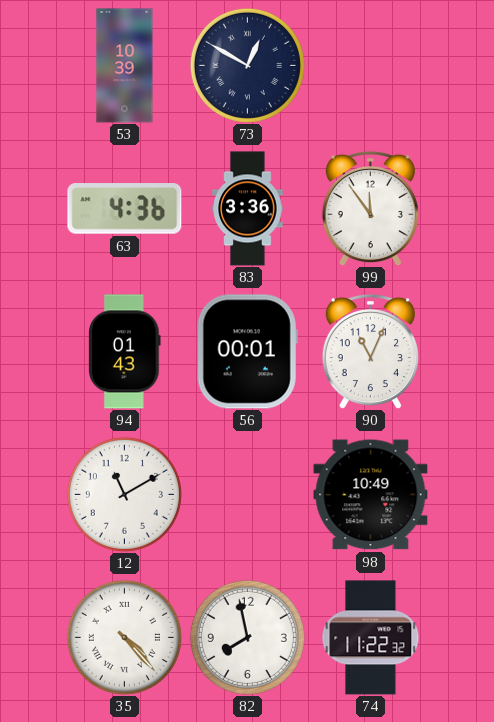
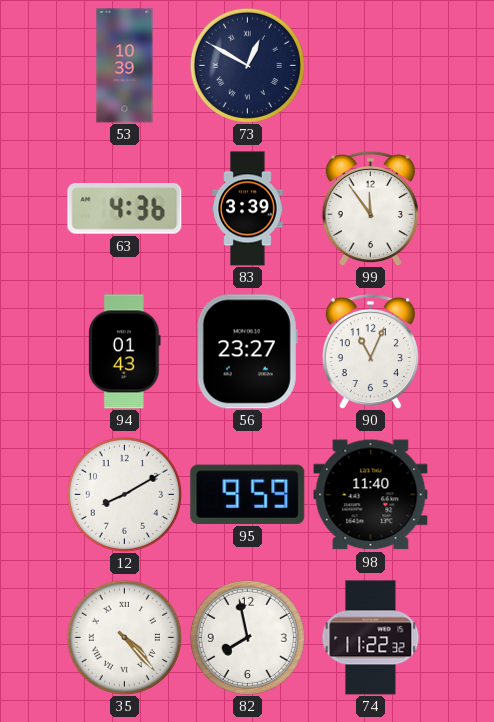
83: 3:36 -> 3:39
56: 00:01 -> 23:27
12: 11:10 -> 8:10
95: none -> 9:59
98: 10:49 -> 11:40
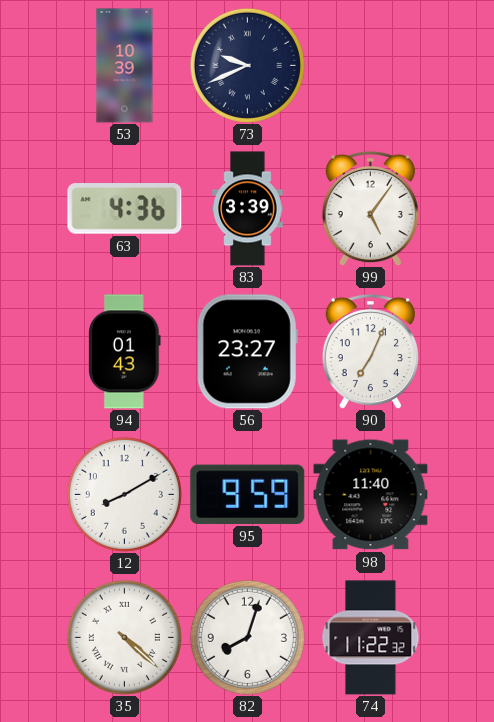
73: 12:50 -> 9:41
99: 11:54 -> 5:06
90: 11:04 -> 7:04
35: 4:23 -> 4:22
82: 7:58 -> 8:03
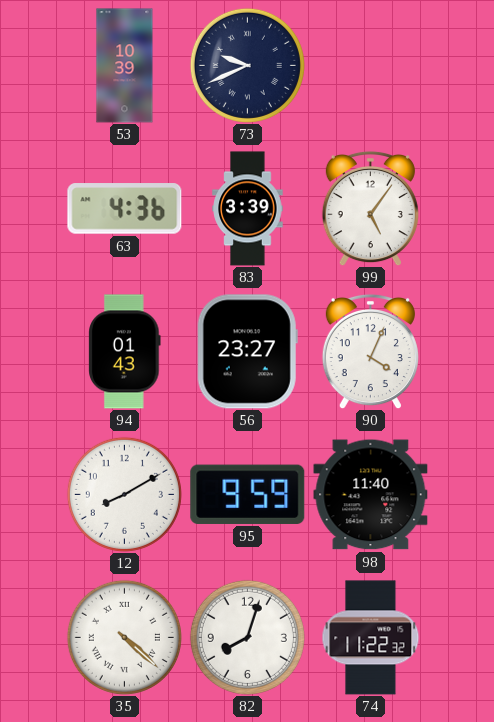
90: 7:04 -> 4:04
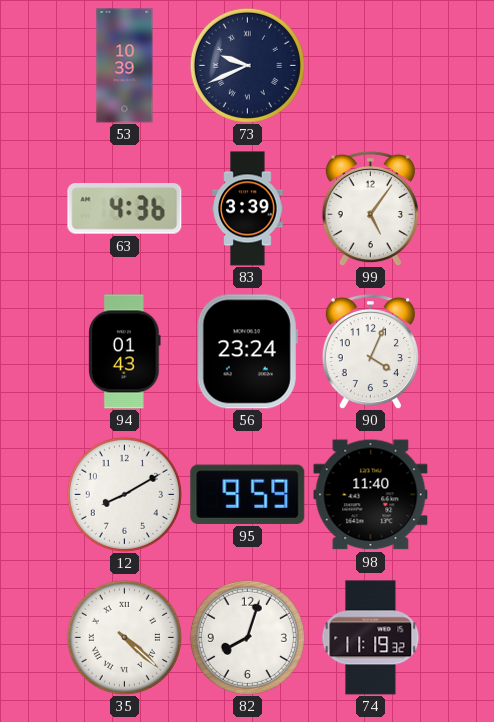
56: 23:27 -> 23:24
74: 11:22 -> 11:19
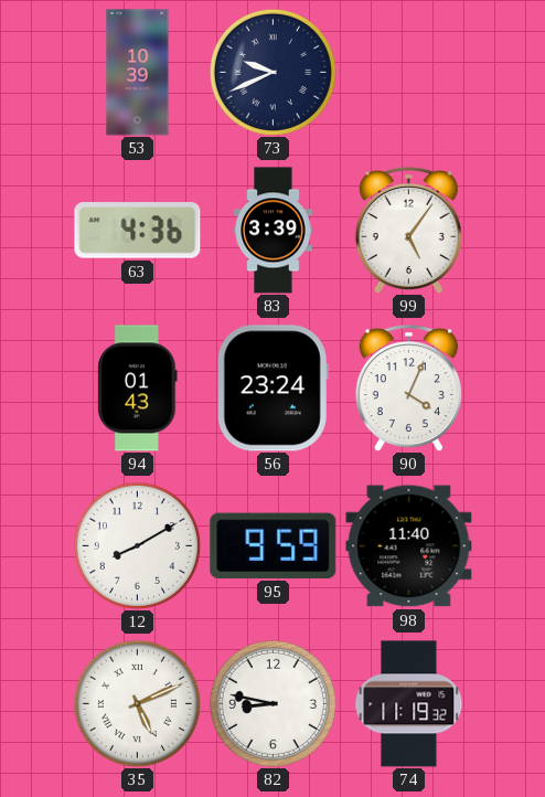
35: 4:22 -> 5:11
82: 8:03 -> 8:47
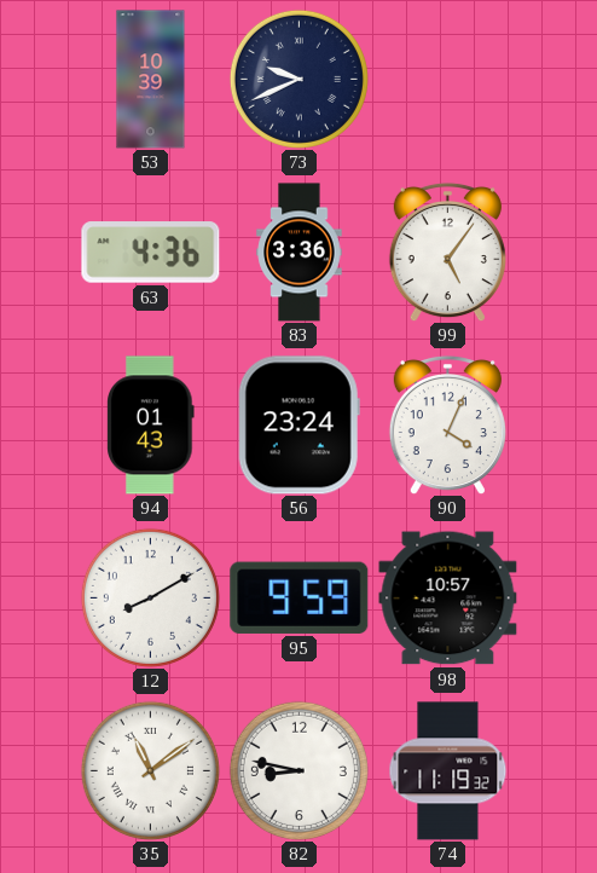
83: 3:39 -> 3:36
98: 11:40 -> 10:57
35: 5:11 -> 11:09
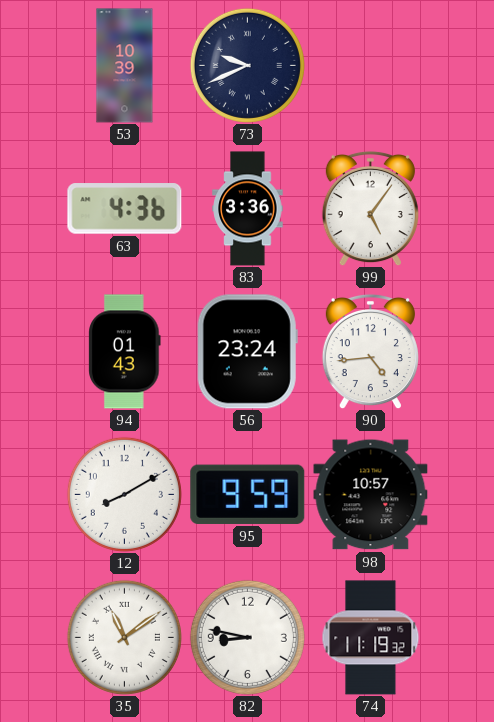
90: 4:04 -> 4:44
